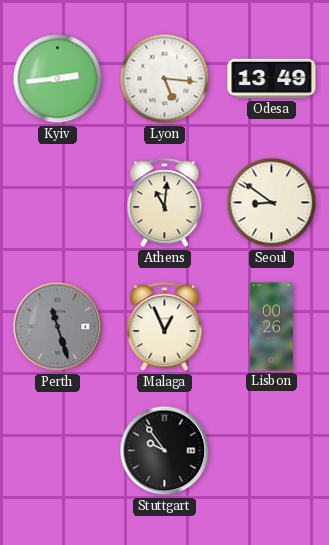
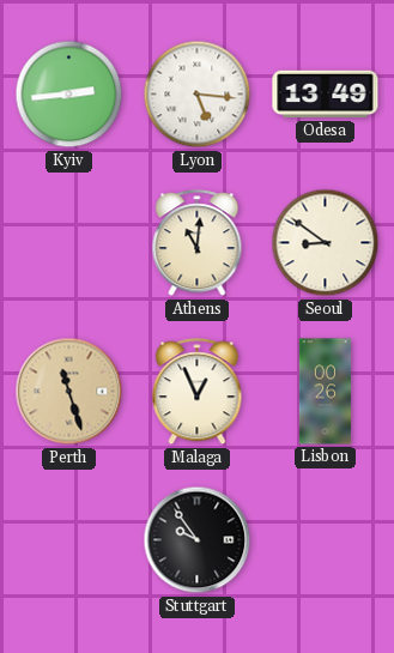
Perth dial: grey -> champagne
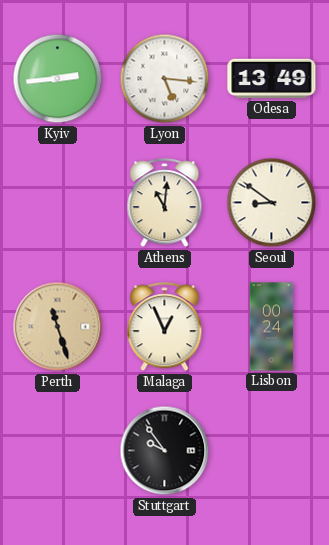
Lisbon: 00:26 -> 00:24
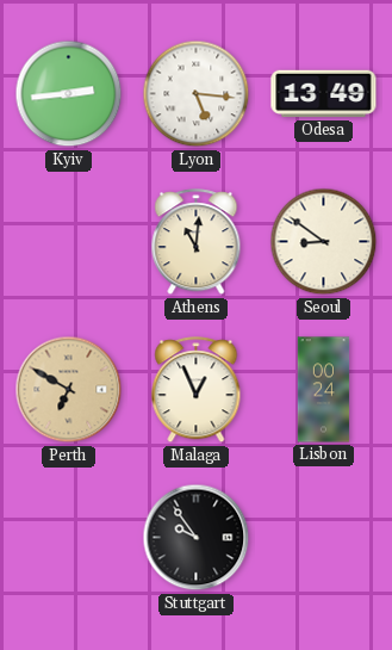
Perth: 11:27 -> 6:50
